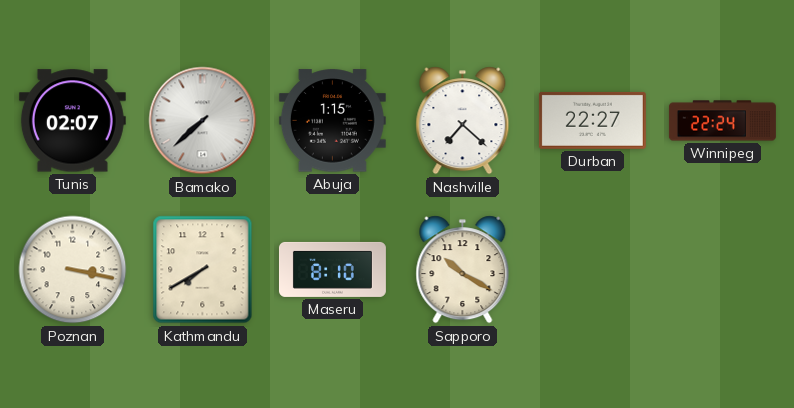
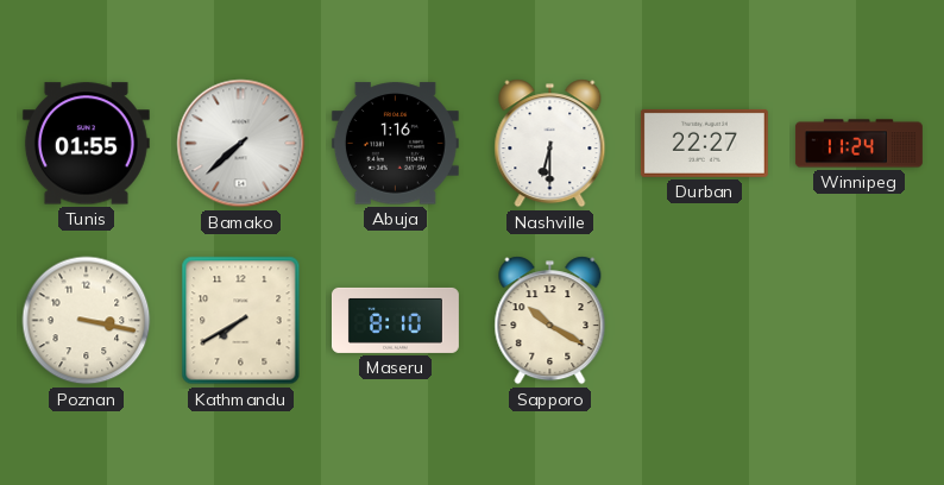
Tunis: 02:07 -> 01:55
Abuja: 1:15 -> 1:16
Nashville: 7:22 -> 6:30
Winnipeg: 22:24 -> 11:24
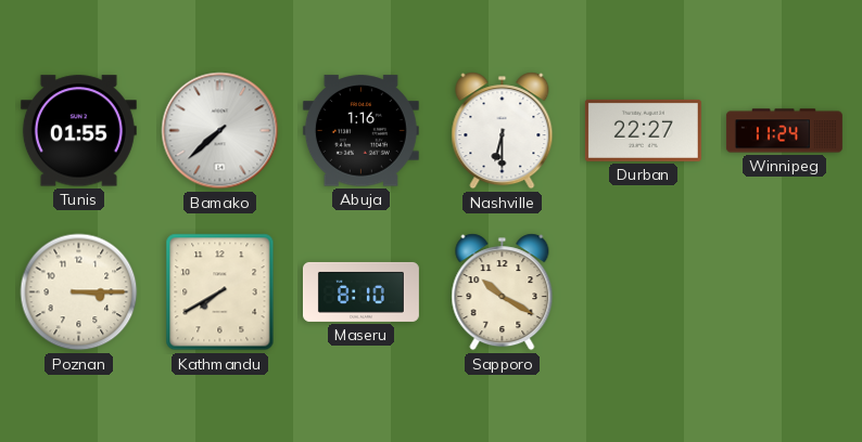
Poznan: 3:17 -> 3:15
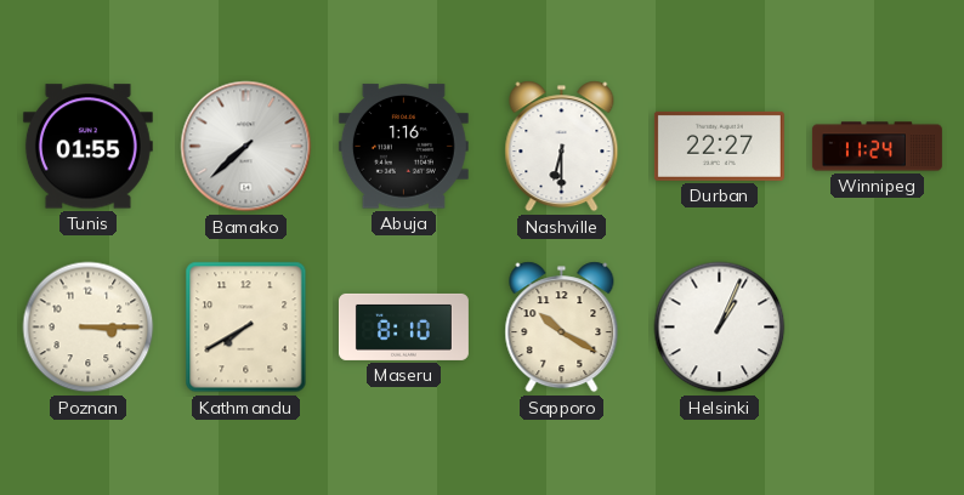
Helsinki: none -> 1:04
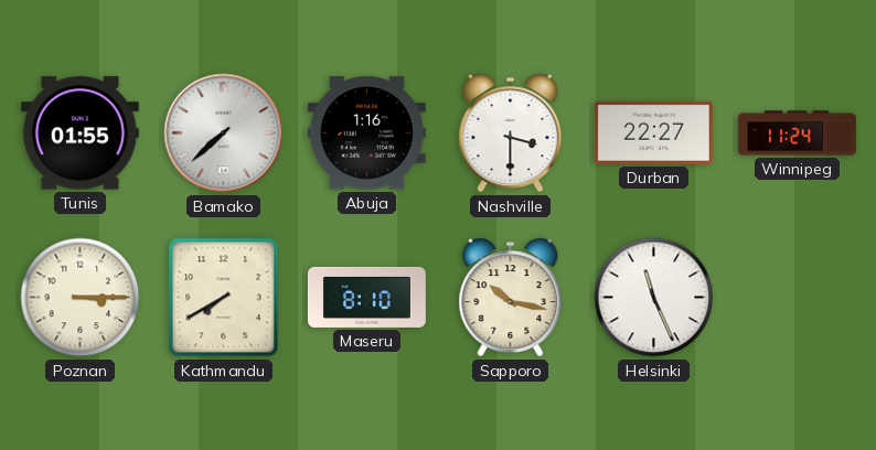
Nashville: 6:30 -> 3:30
Sapporo: 10:20 -> 10:17
Helsinki: 1:04 -> 11:26
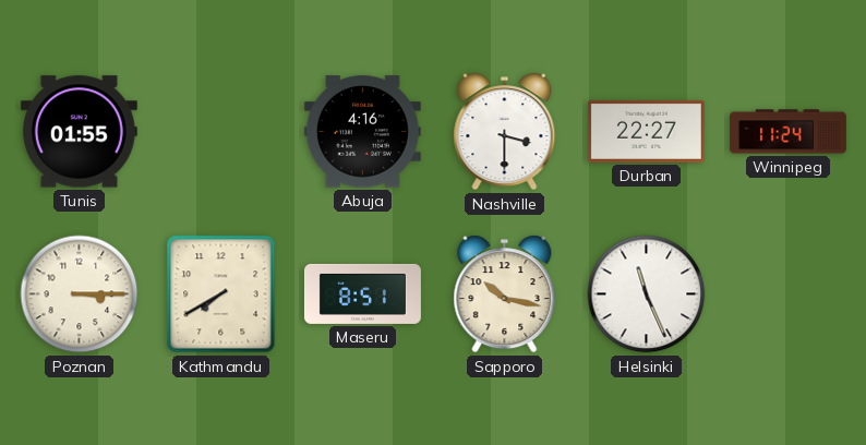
Bamako: 7:38 -> none
Abuja: 1:16 -> 4:16
Maseru: 8:10 -> 8:51
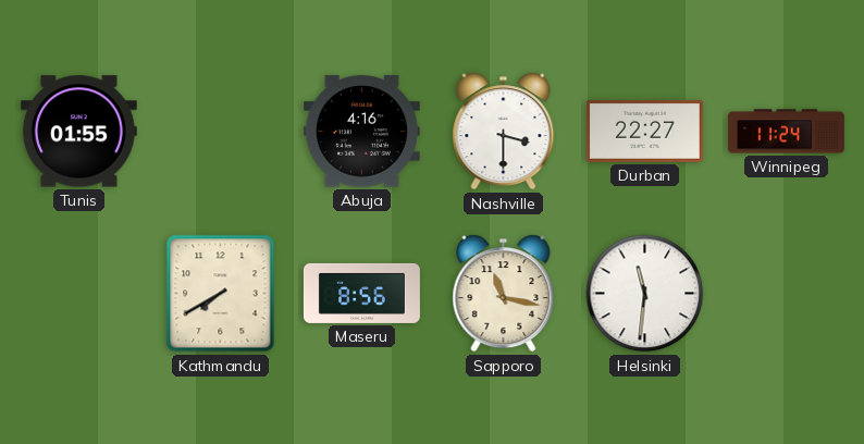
Poznan: 3:15 -> none
Maseru: 8:51 -> 8:56
Sapporo: 10:17 -> 11:17
Helsinki: 11:26 -> 11:31
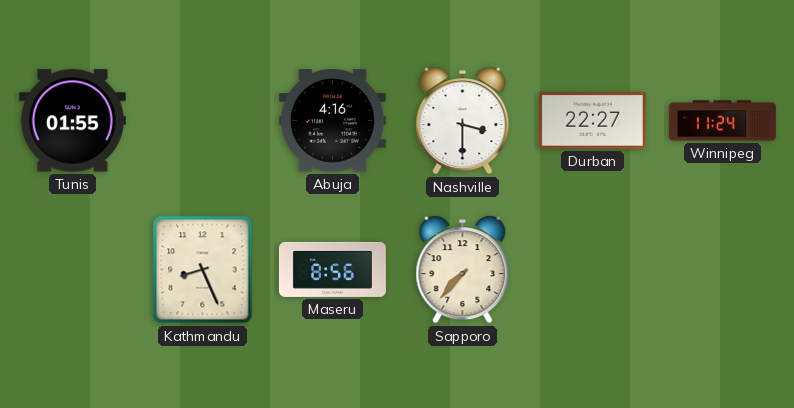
Kathmandu: 7:40 -> 8:26
Sapporo: 11:17 -> 7:37
Helsinki: 11:31 -> none
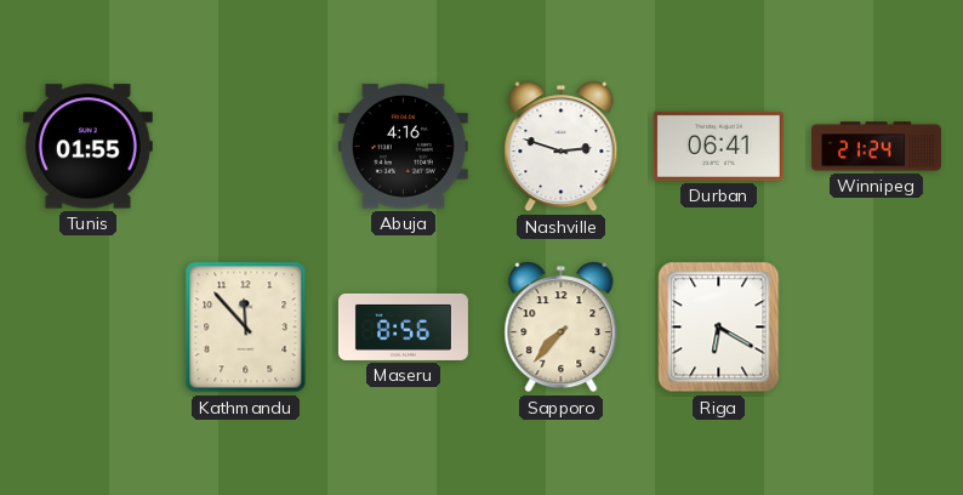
Nashville: 3:30 -> 2:48
Durban: 22:27 -> 06:41
Winnipeg: 11:24 -> 21:24
Kathmandu: 8:26 -> 11:53
Riga: none -> 6:20
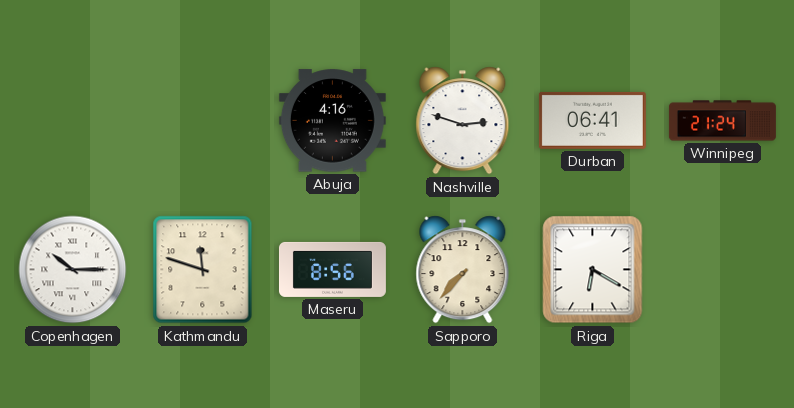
Tunis: 01:55 -> none
Copenhagen: none -> 10:15
Kathmandu: 11:53 -> 11:48
